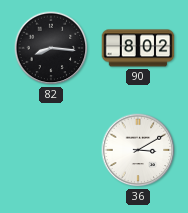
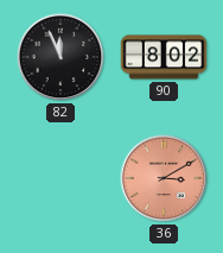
82: 8:16 -> 11:56
36 dial: white -> salmon
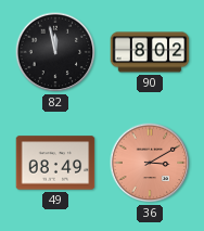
82: 11:56 -> 11:58
49: none -> 08:49
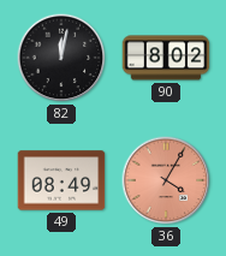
82: 11:58 -> 12:02
36: 3:10 -> 4:05
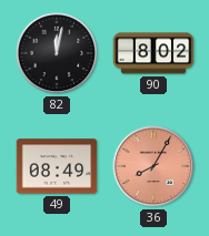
36: 4:05 -> 8:05
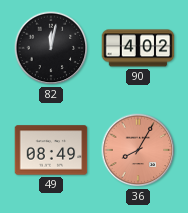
90: 8:02 -> 4:02
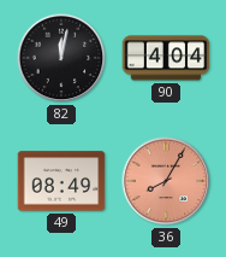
90: 4:02 -> 4:04
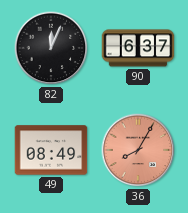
82: 12:02 -> 12:04
90: 4:04 -> 6:37
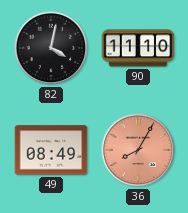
82: 12:04 -> 4:02
90: 6:37 -> 11:10
